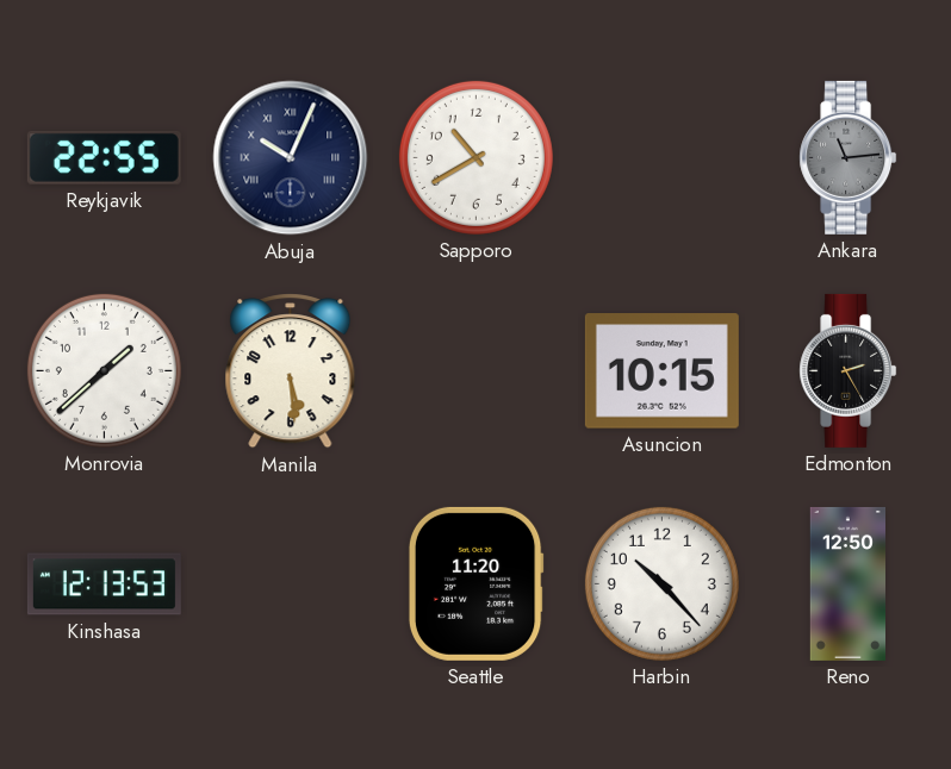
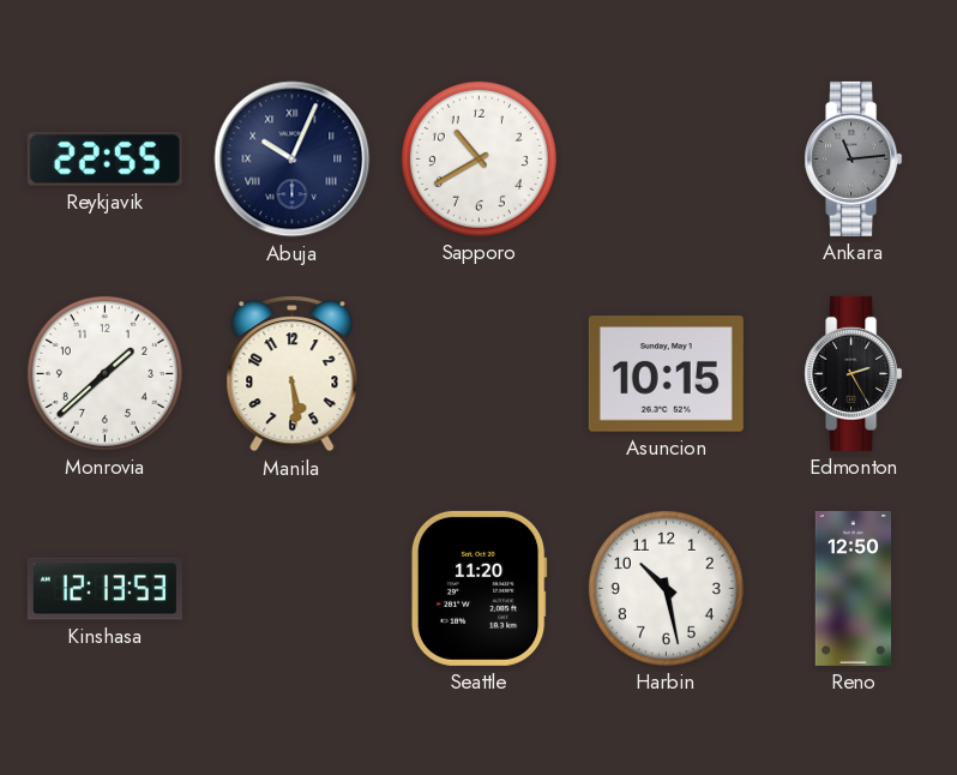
Harbin: 10:23 -> 10:28
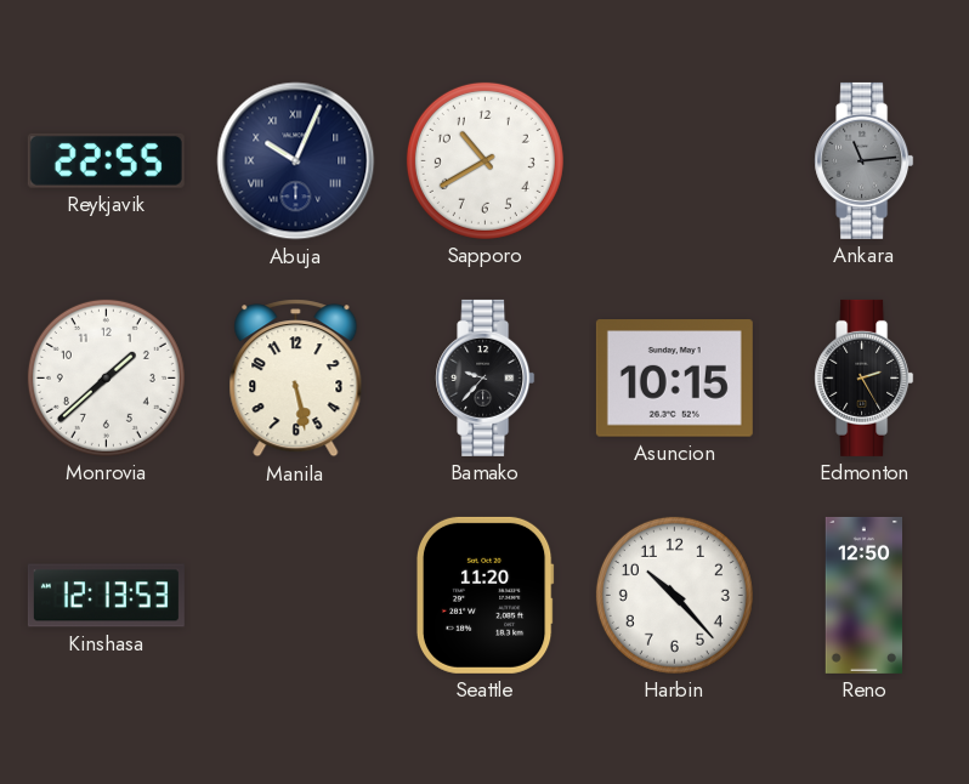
Manila: 5:29 -> 5:28
Bamako: none -> 9:37
Harbin: 10:28 -> 10:23
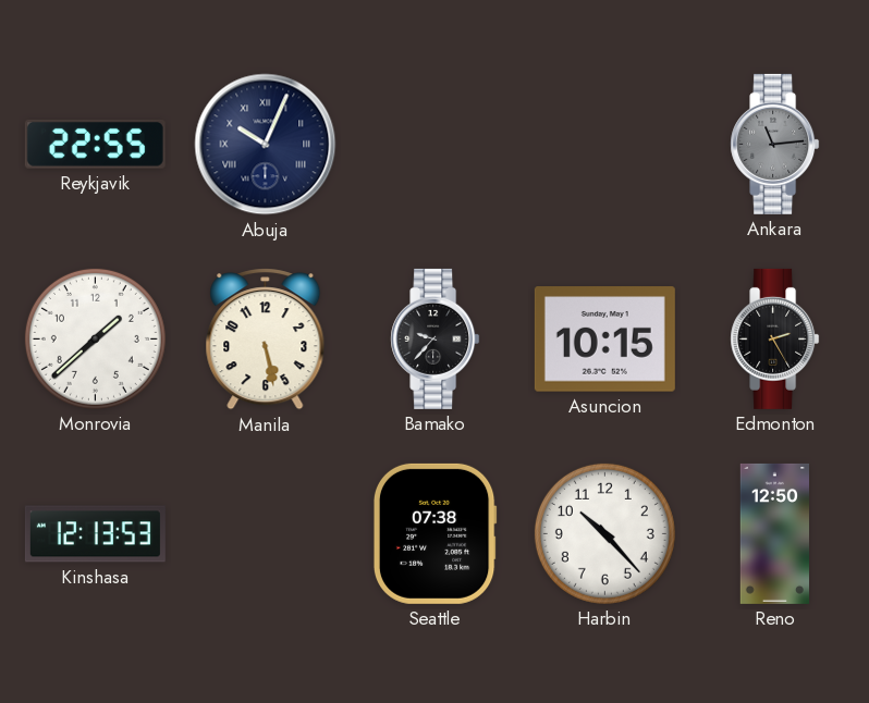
Sapporo: 10:40 -> none
Seattle: 11:20 -> 07:38
